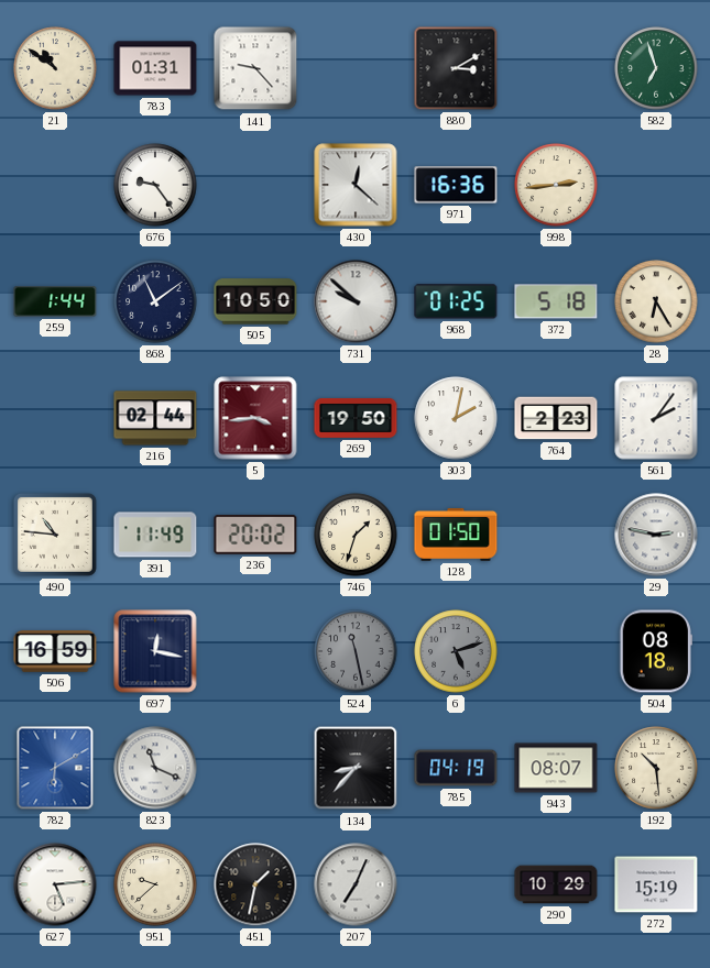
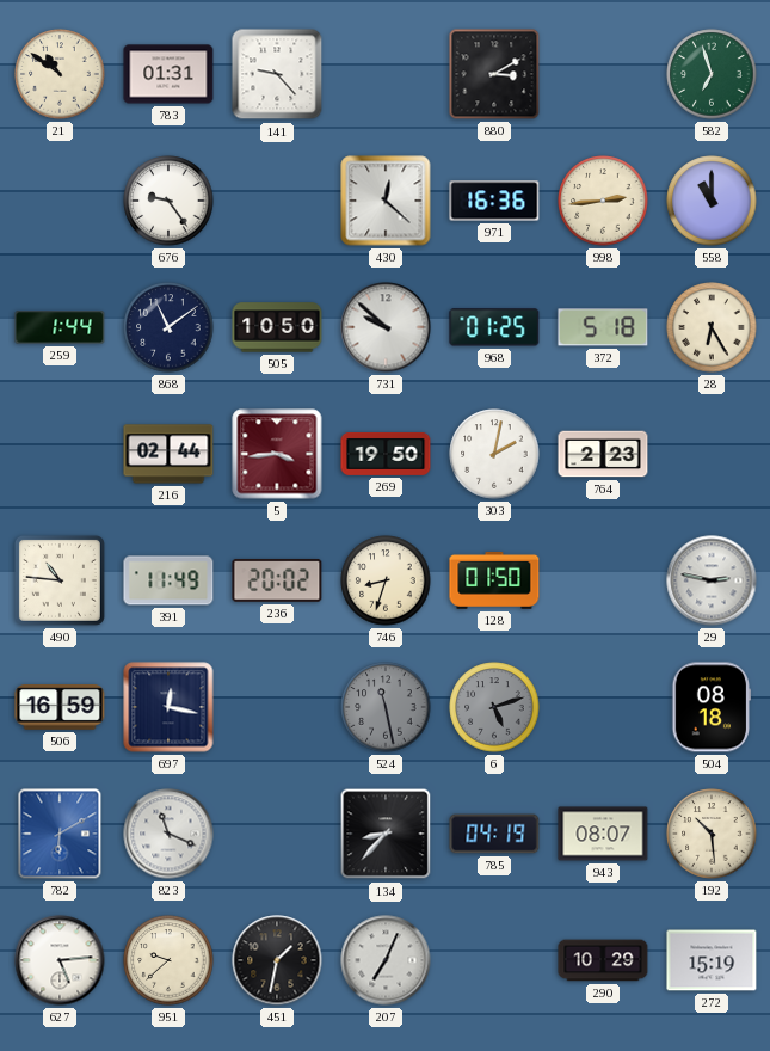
558: none -> 11:00
561: 2:06 -> none
746: 1:33 -> 8:33
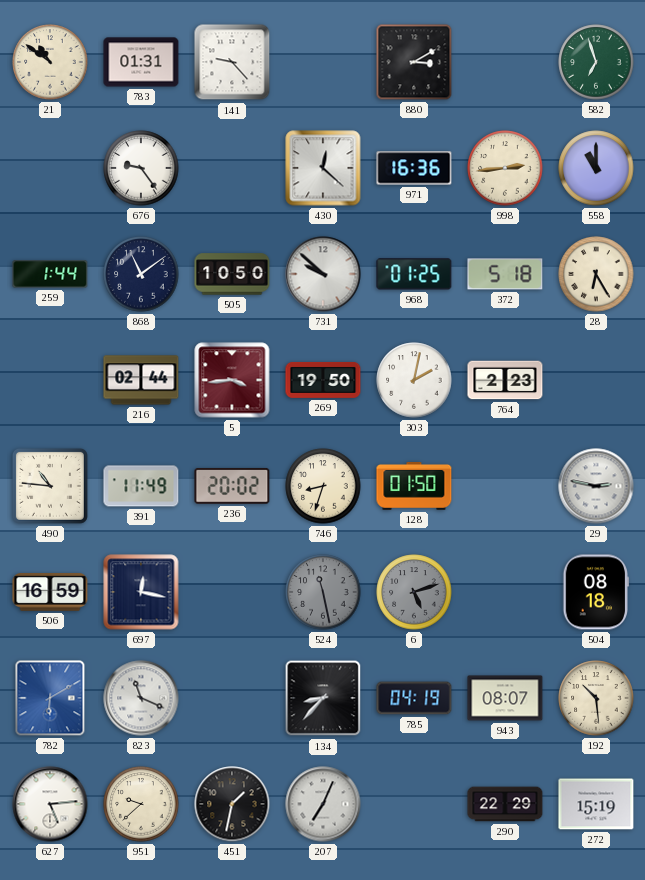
290: 10:29 -> 22:29
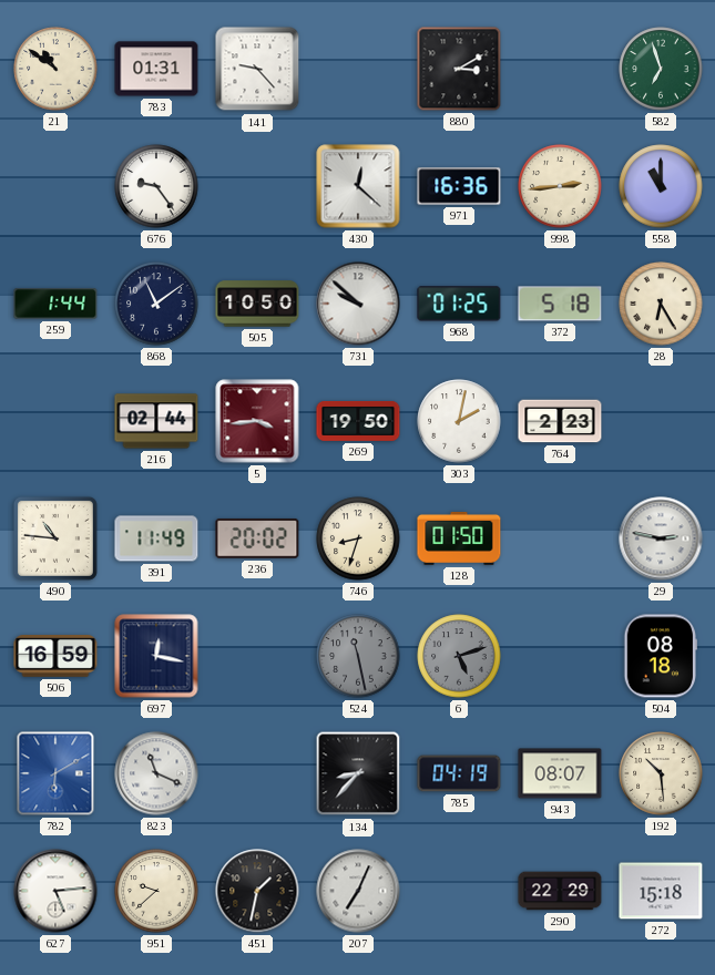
272: 15:19 -> 15:18
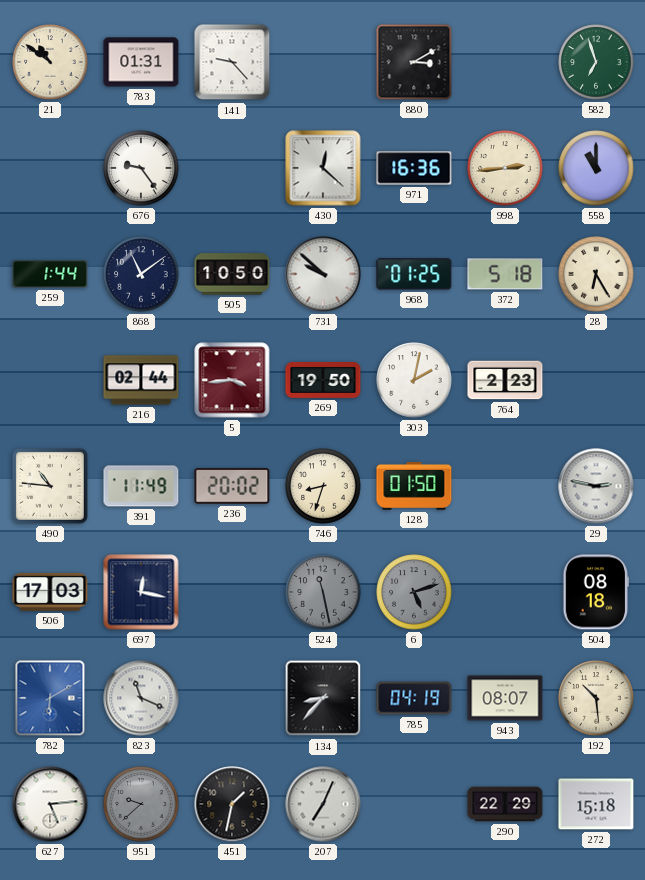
506: 16:59 -> 17:03
951 dial: cream -> grey
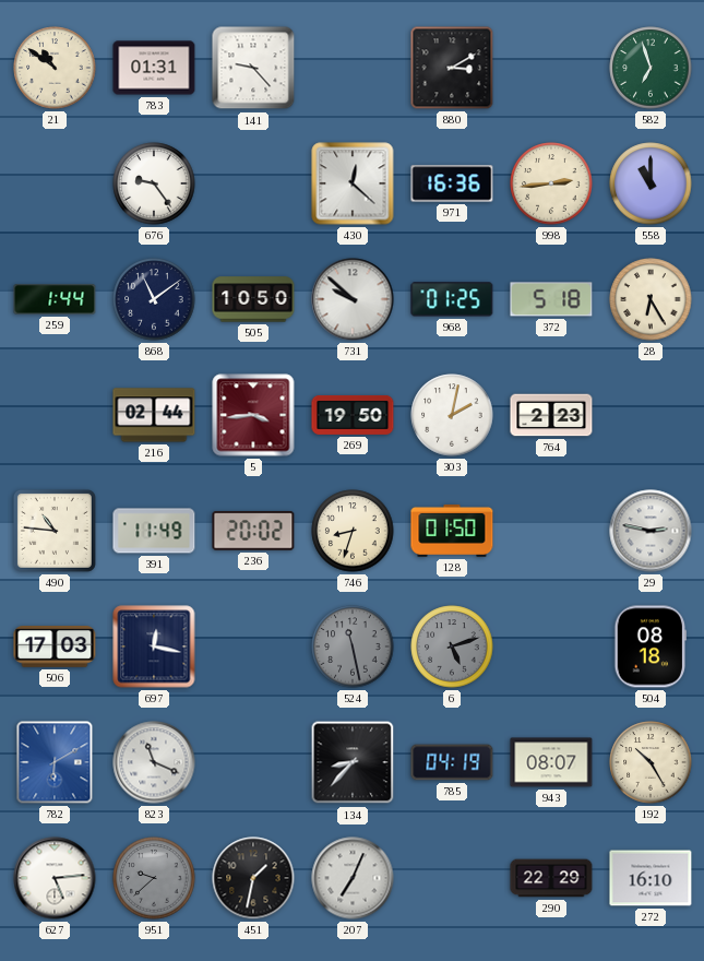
192: 10:29 -> 10:25
272: 15:18 -> 16:10
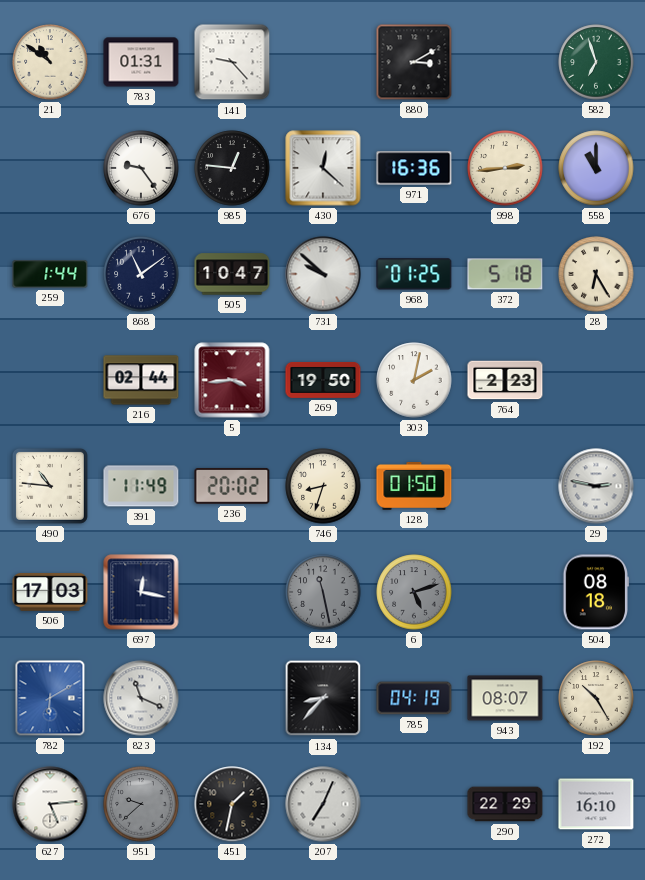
985: none -> 12:46
505: 10:50 -> 10:47
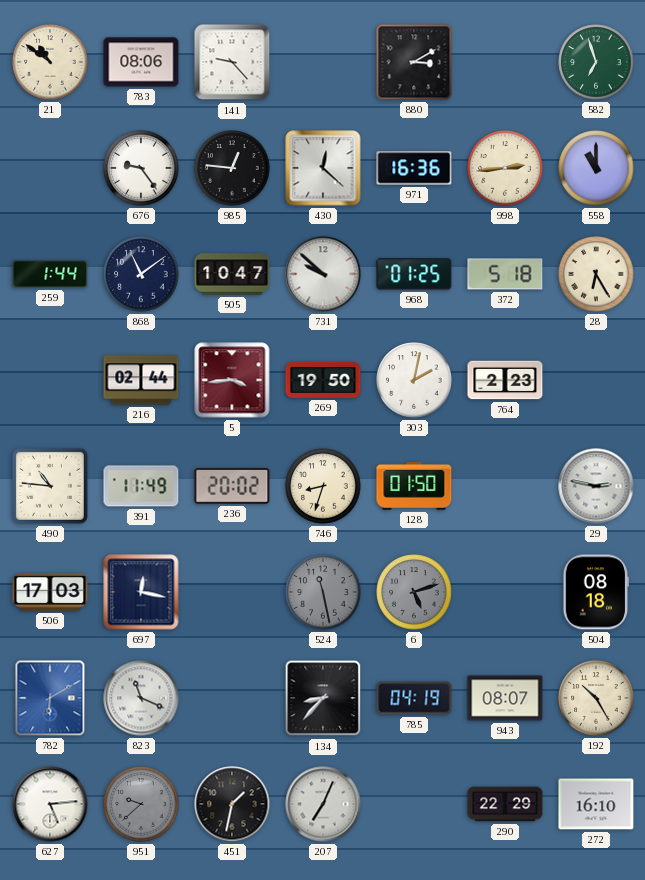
783: 01:31 -> 08:06
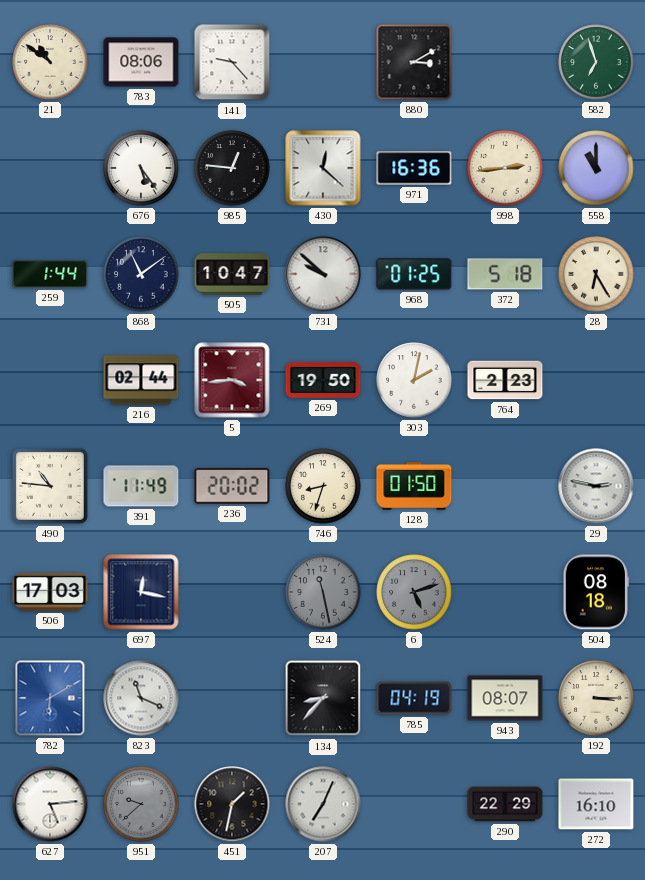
676: 9:24 -> 5:24
192: 10:25 -> 3:15
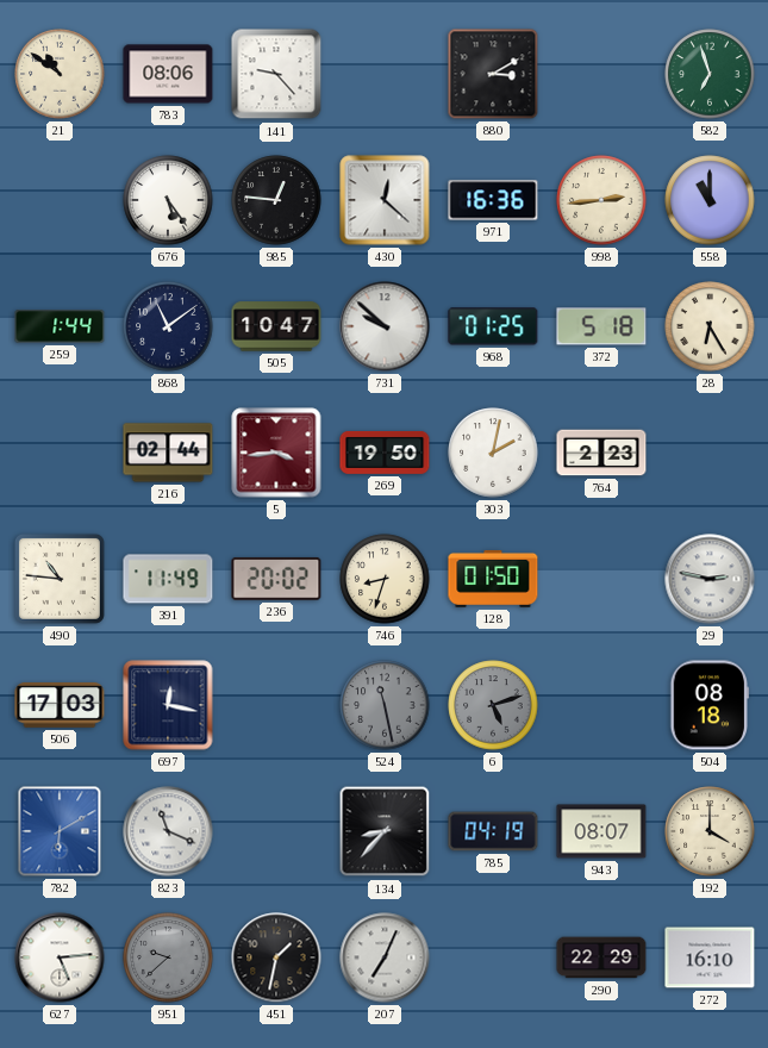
192: 3:15 -> 4:00
